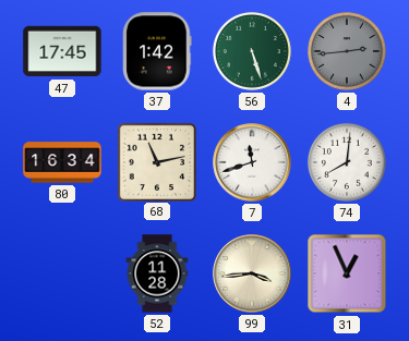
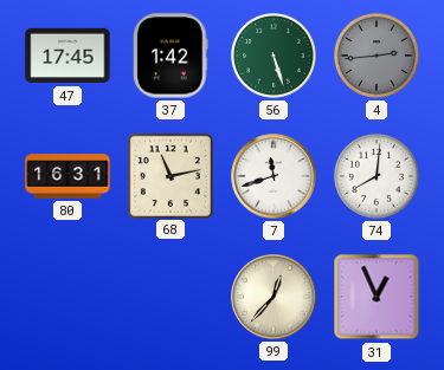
80: 16:34 -> 16:31
52: 11:28 -> none
99: 3:44 -> 12:37
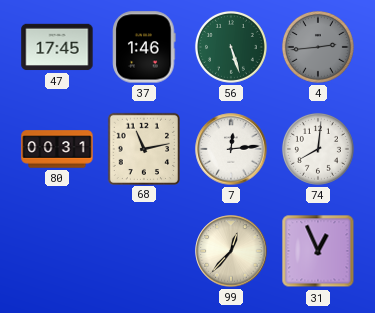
37: 1:42 -> 1:46
80: 16:31 -> 00:31
7: 11:42 -> 12:14
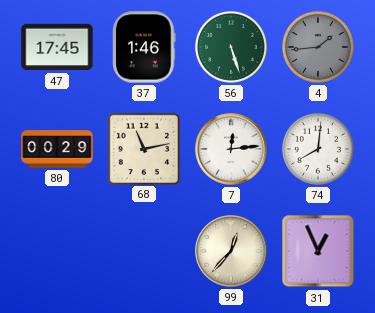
4: 2:44 -> 1:44
80: 00:31 -> 00:29
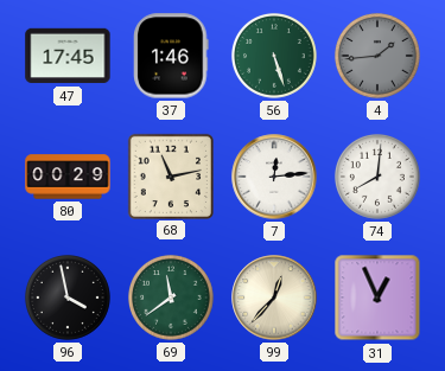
96: none -> 3:58
69: none -> 11:39
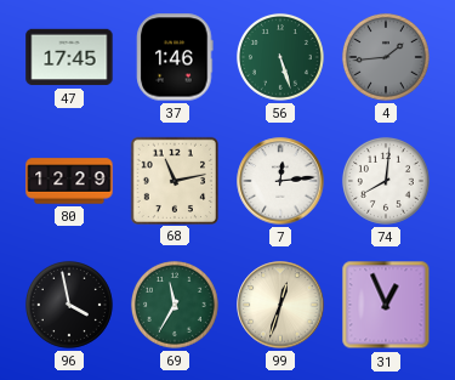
80: 00:29 -> 12:29
69: 11:39 -> 11:35
99: 12:37 -> 12:33
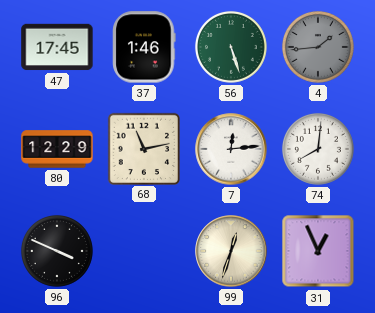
96: 3:58 -> 3:49
69: 11:35 -> none
